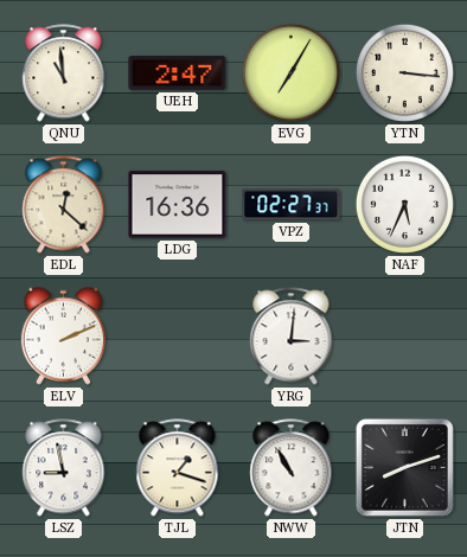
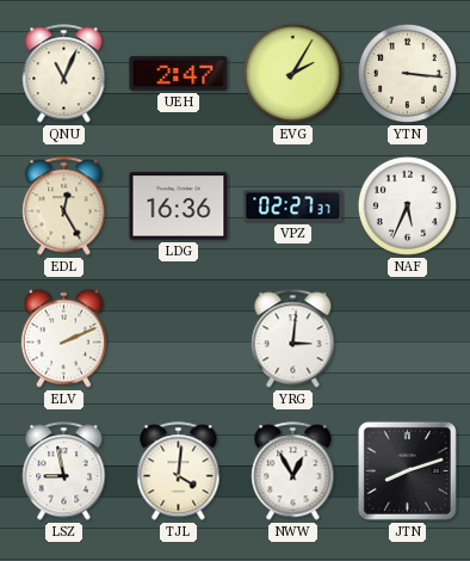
QNU: 10:59 -> 11:04
EVG: 7:05 -> 2:05
EDL: 12:22 -> 12:25
TJL: 1:18 -> 4:01
NWW: 10:55 -> 12:55
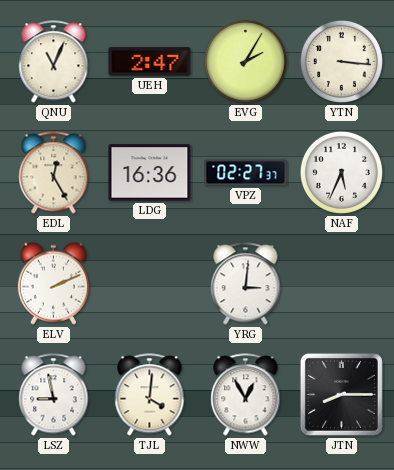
JTN: 8:12 -> 8:15
